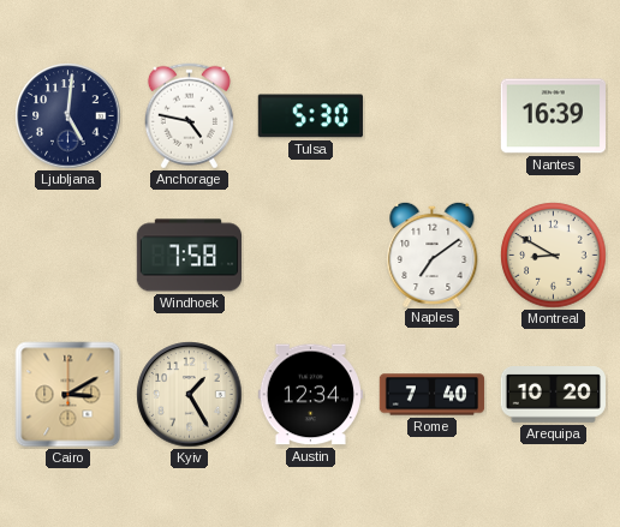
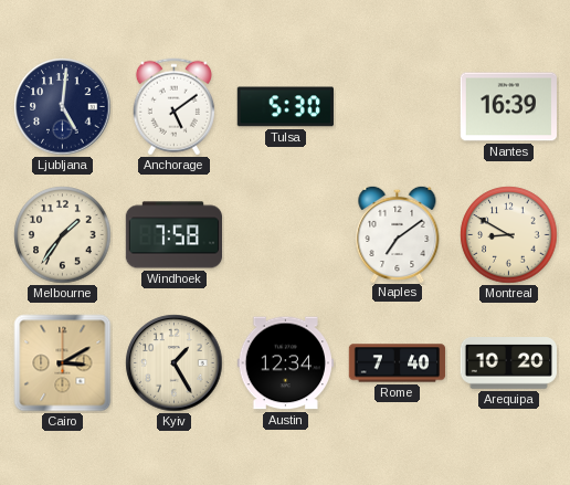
Anchorage: 4:47 -> 5:09
Melbourne: none -> 1:36
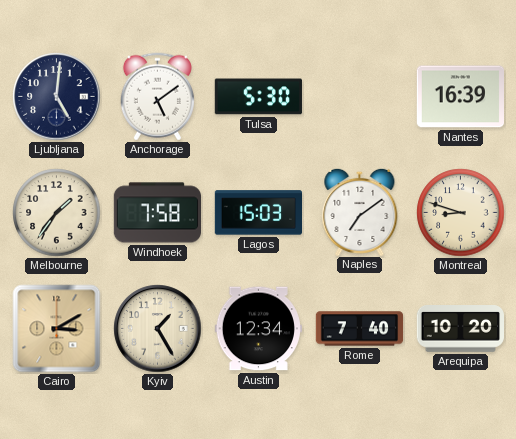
Lagos: none -> 15:03
Montreal: 8:50 -> 8:48
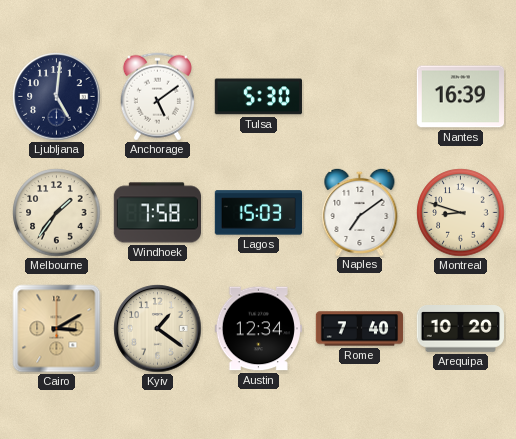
Kyiv: 1:25 -> 1:21
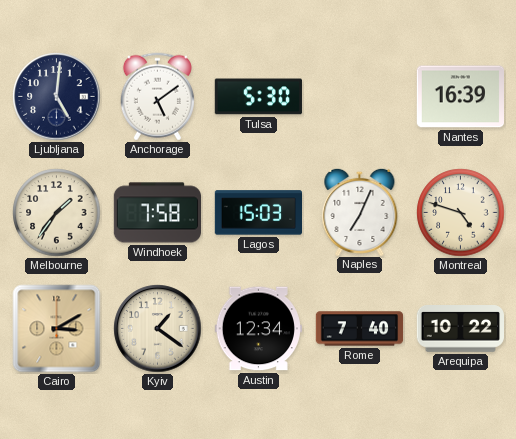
Naples: 7:09 -> 7:04
Montreal: 8:48 -> 4:48
Arequipa: 10:20 -> 10:22
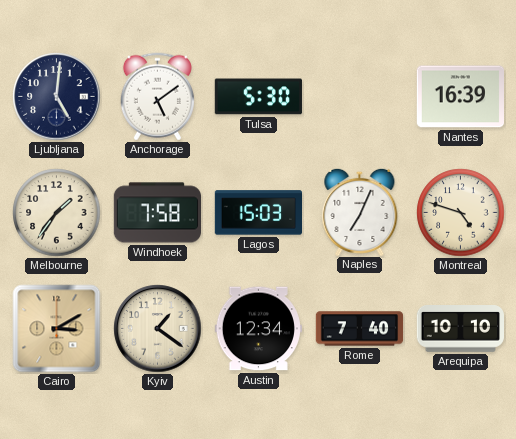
Arequipa: 10:22 -> 10:10
